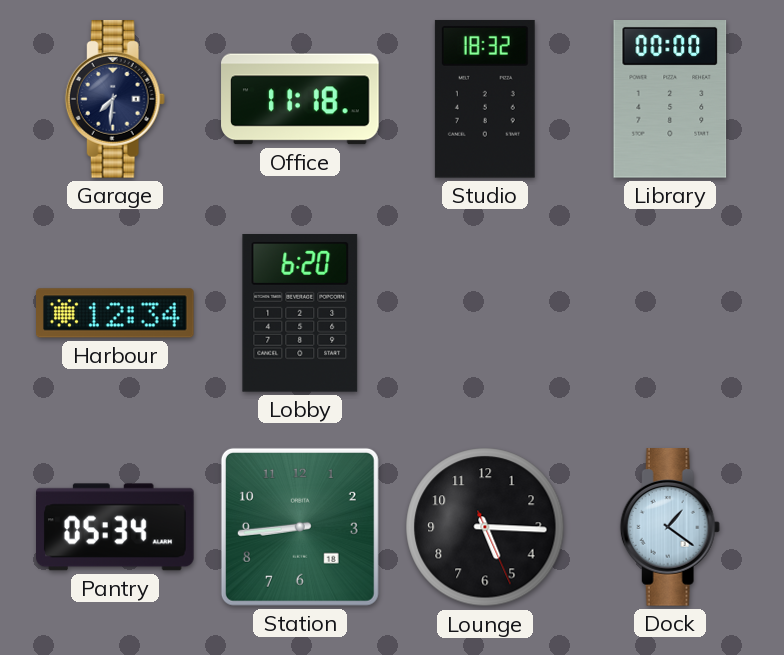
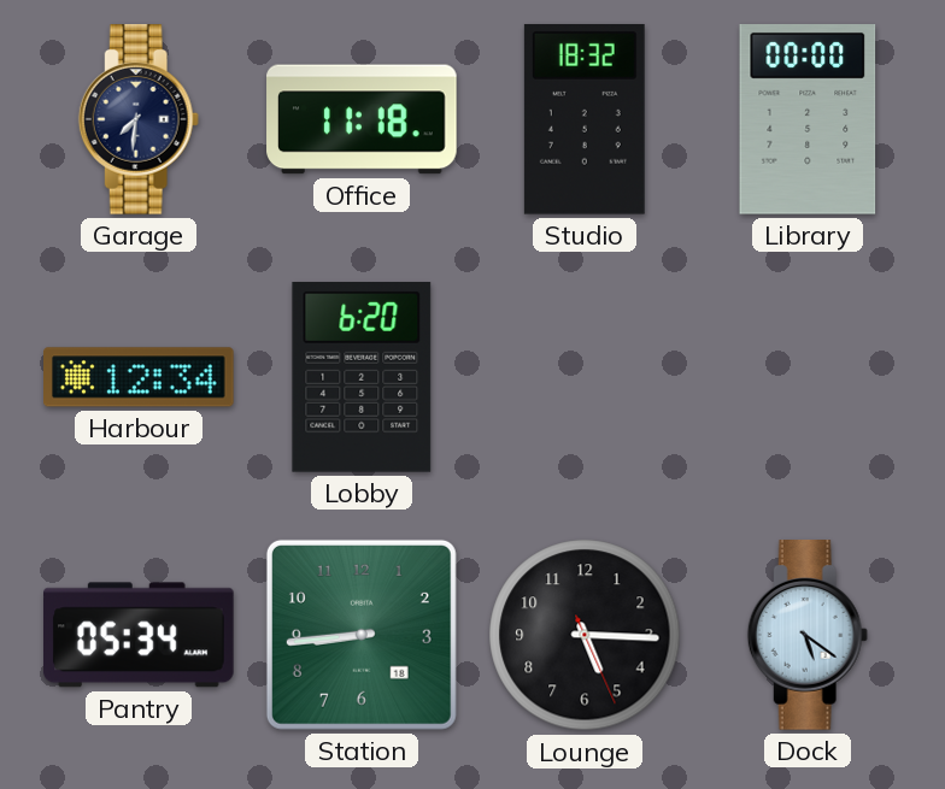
Dock: 1:21 -> 5:21
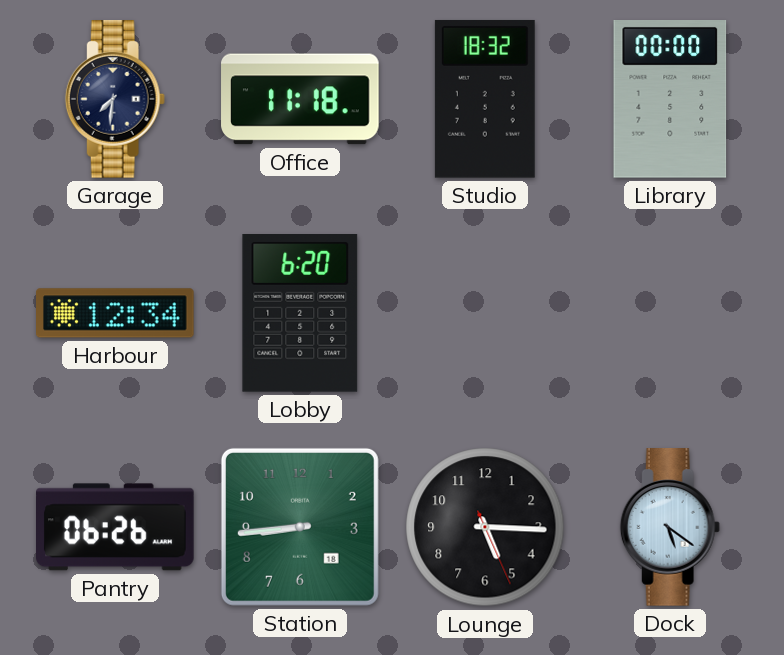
Pantry: 05:34 -> 06:26
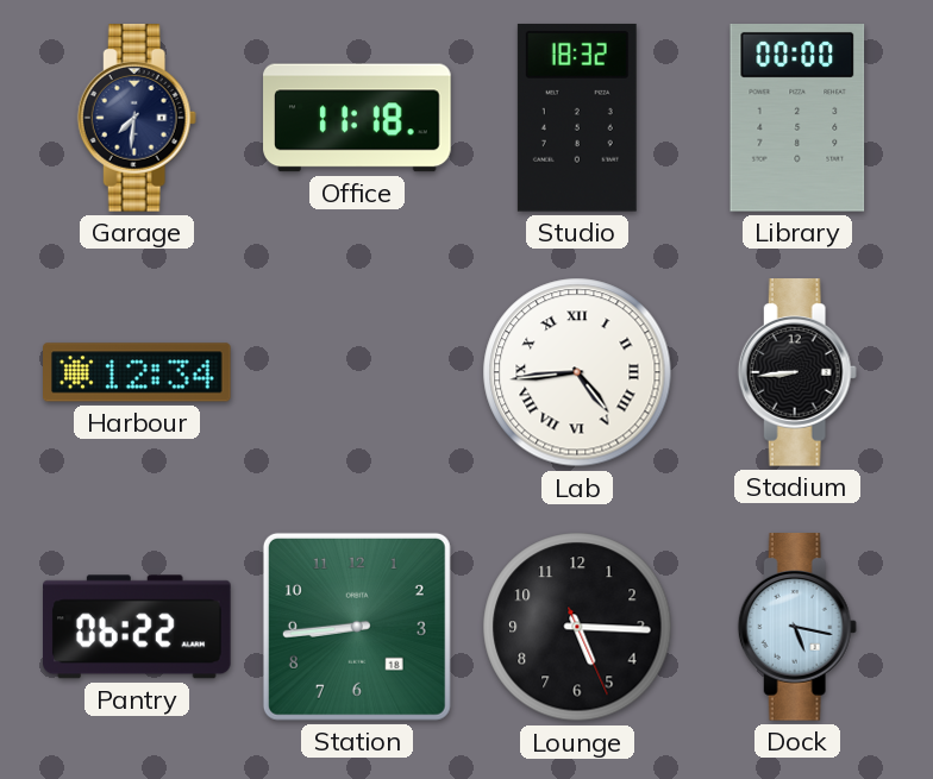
Lobby: 6:20 -> none
Lab: none -> 4:44
Stadium: none -> 8:44
Pantry: 06:26 -> 06:22
Dock: 5:21 -> 5:17
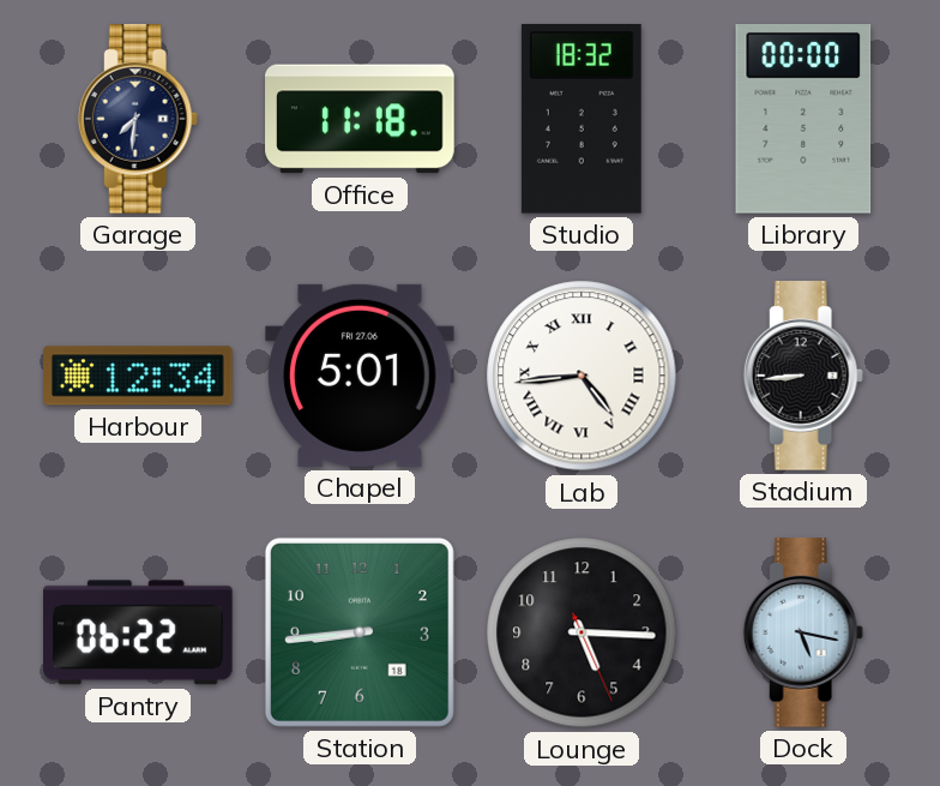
Chapel: none -> 5:01
